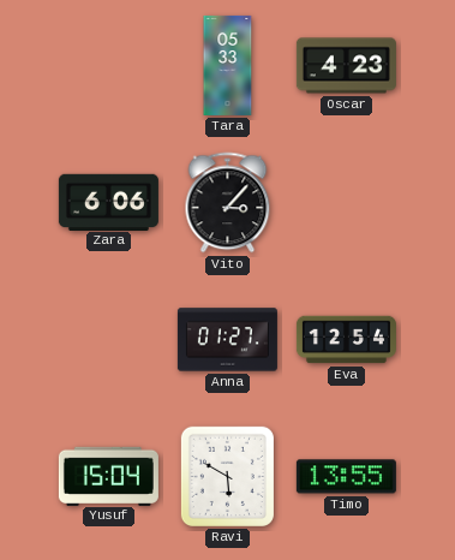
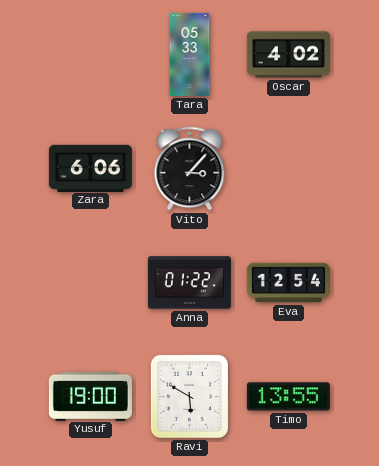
Oscar: 4:23 -> 4:02
Anna: 01:27 -> 01:22
Yusuf: 15:04 -> 19:00
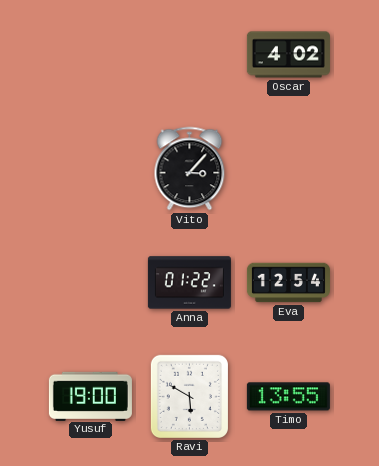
Tara: 05:33 -> none
Zara: 6:06 -> none
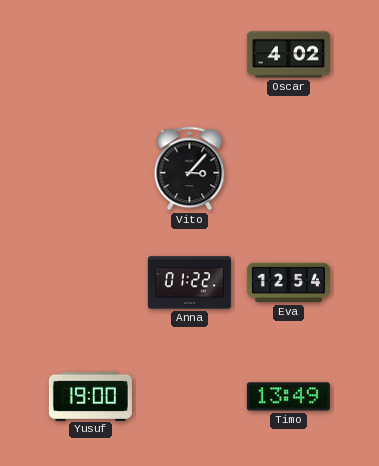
Ravi: 5:50 -> none
Timo: 13:55 -> 13:49
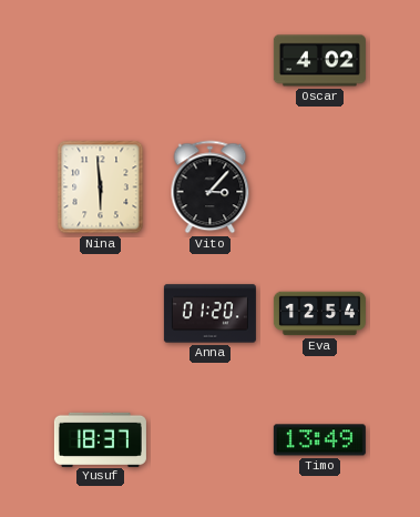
Nina: none -> 5:59
Anna: 01:22 -> 01:20
Yusuf: 19:00 -> 18:37
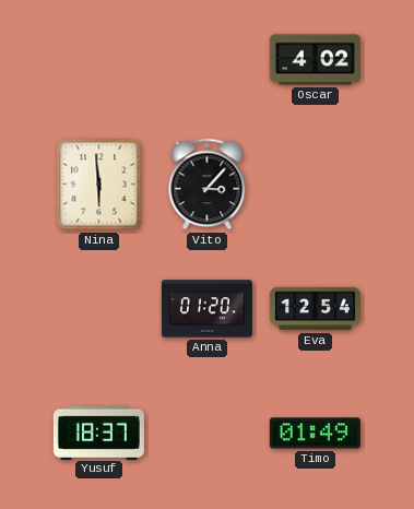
Timo: 13:49 -> 01:49
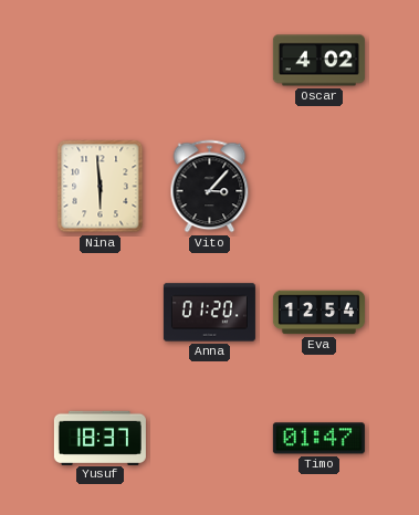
Timo: 01:49 -> 01:47
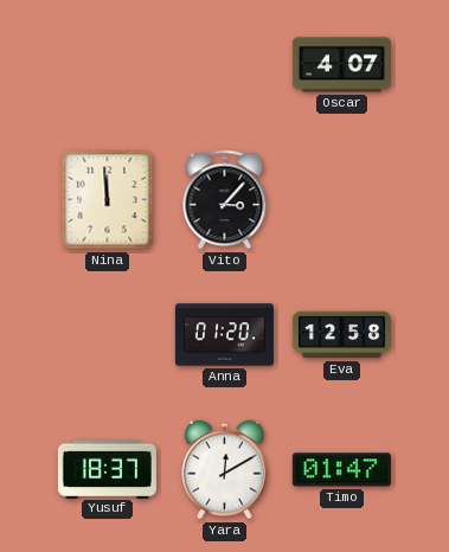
Oscar: 4:02 -> 4:07
Nina: 5:59 -> 11:59
Eva: 12:54 -> 12:58
Yara: none -> 12:10
